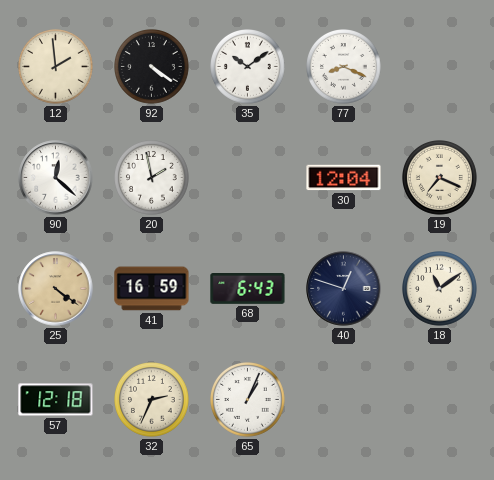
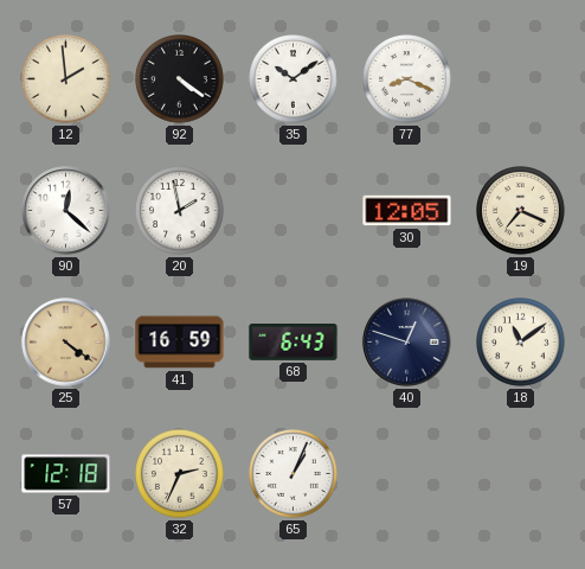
30: 12:04 -> 12:05
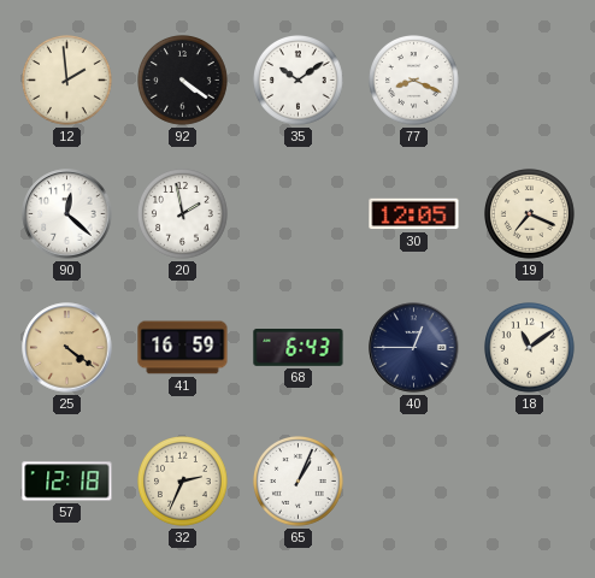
40: 12:48 -> 12:45
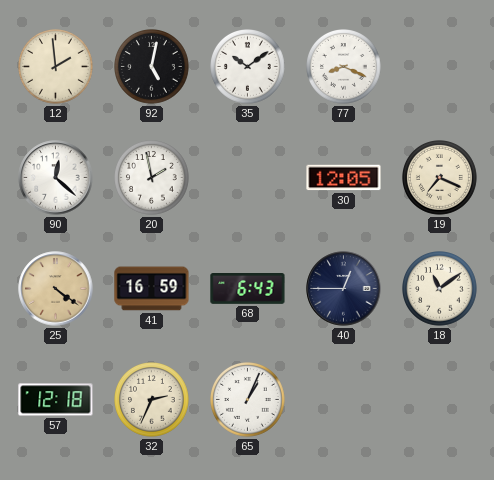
92: 4:21 -> 5:02
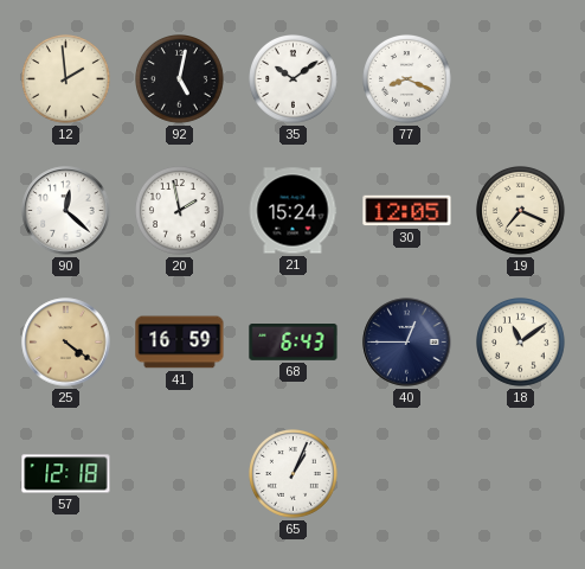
21: none -> 15:24
32: 2:34 -> none
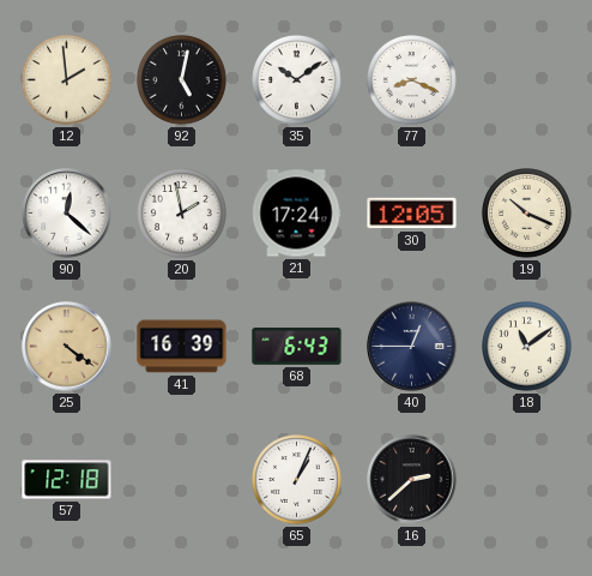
21: 15:24 -> 17:24
19: 7:19 -> 10:19
41: 16:59 -> 16:39
16: none -> 2:38
